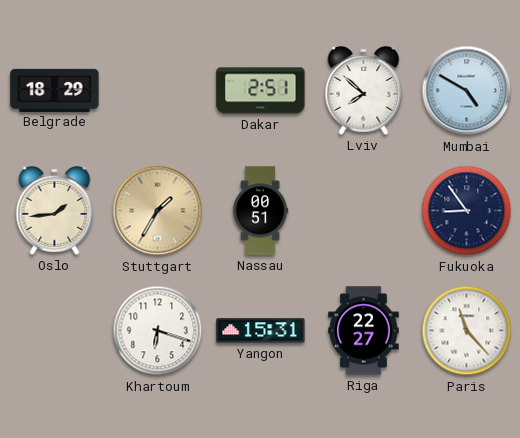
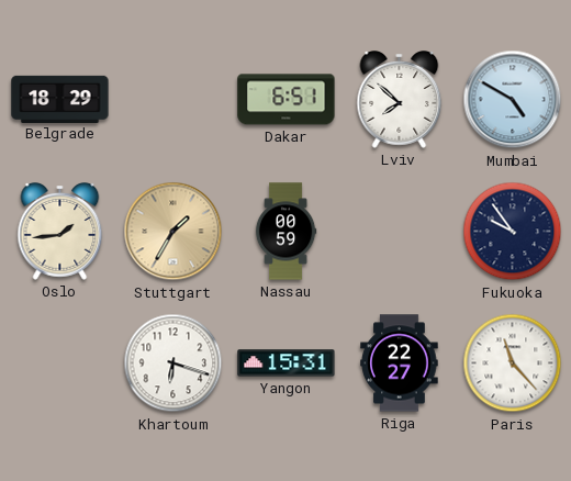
Dakar: 2:51 -> 6:51
Nassau: 00:51 -> 00:59
Fukuoka: 8:54 -> 9:54
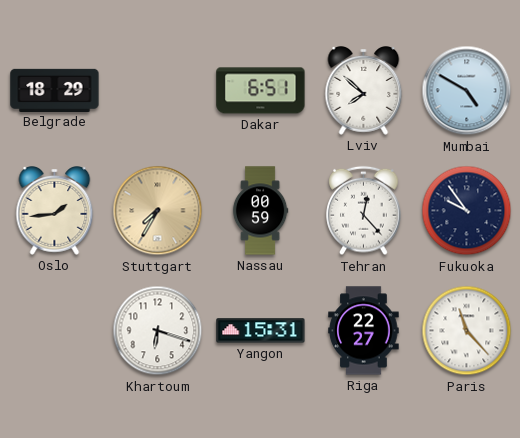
Stuttgart: 1:35 -> 7:35
Tehran: none -> 12:23
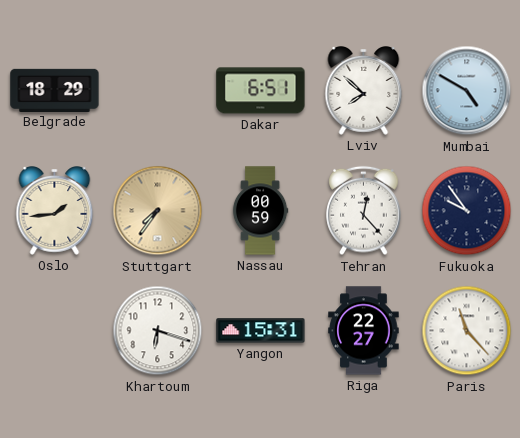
Stuttgart: 7:35 -> 7:36
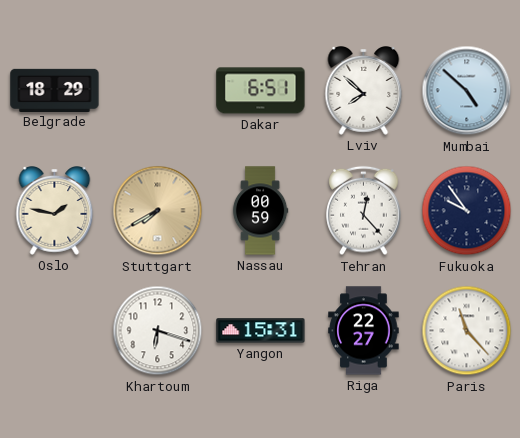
Mumbai: 4:50 -> 4:52
Oslo: 1:44 -> 1:47
Stuttgart: 7:36 -> 7:40
